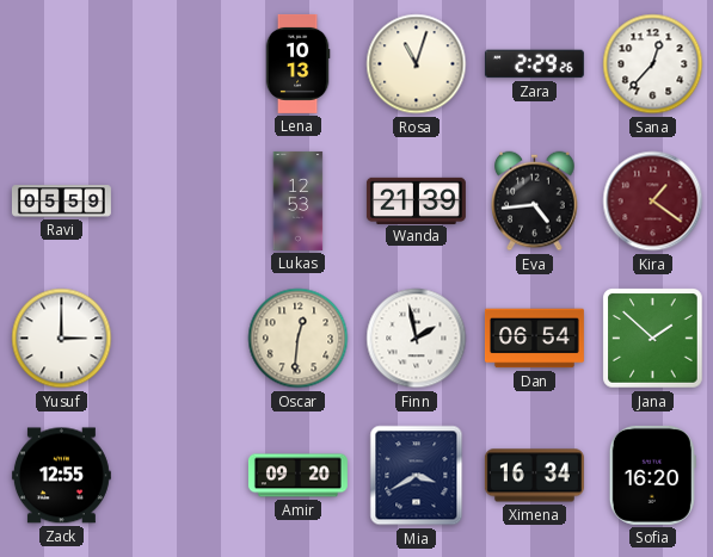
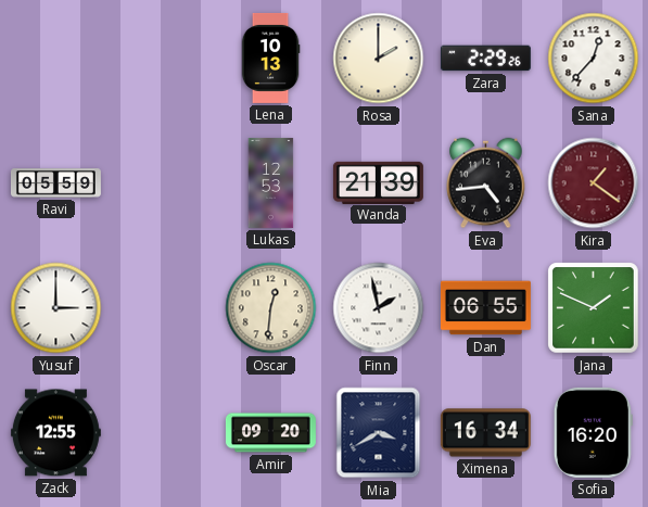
Rosa: 11:03 -> 2:00
Dan: 06:54 -> 06:55
Jana: 1:52 -> 1:49
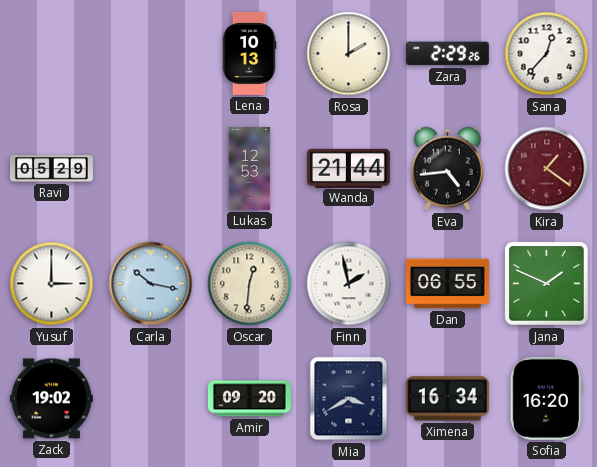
Ravi: 05:59 -> 05:29
Wanda: 21:39 -> 21:44
Carla: none -> 10:17
Zack: 12:55 -> 19:02
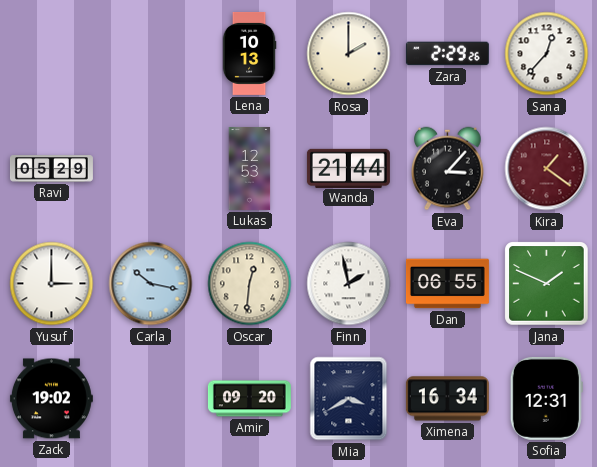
Eva: 4:44 -> 3:07
Sofia: 16:20 -> 12:31
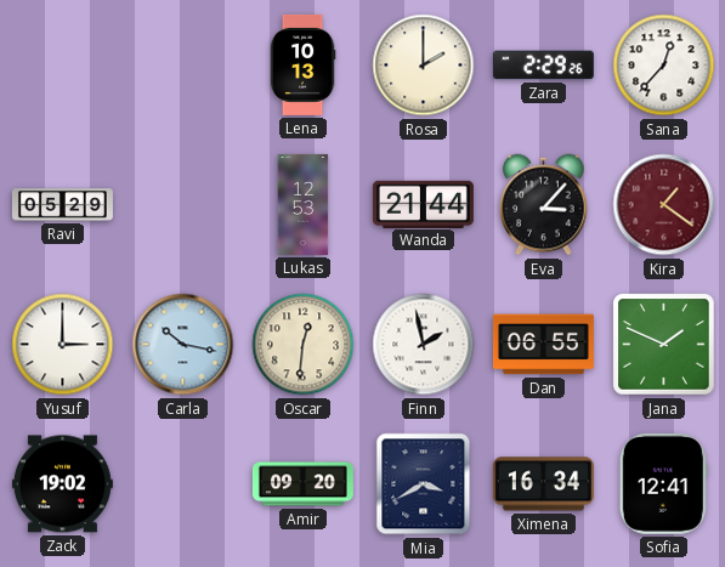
Sofia: 12:31 -> 12:41
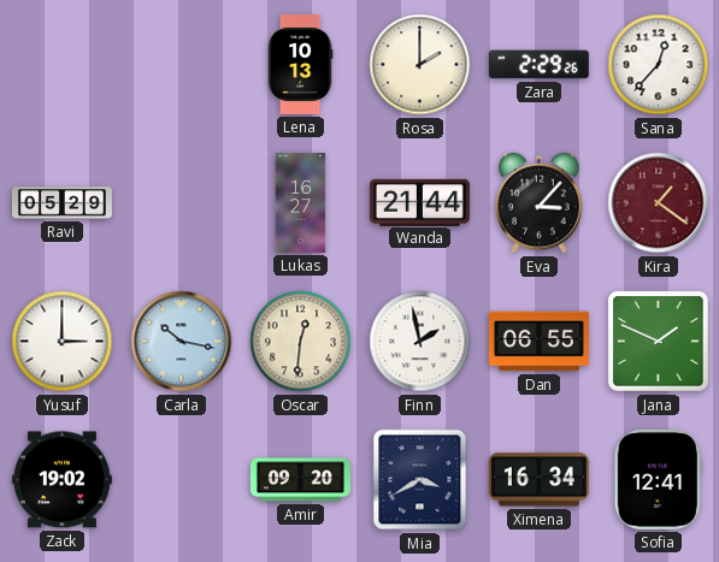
Lukas: 12:53 -> 16:27
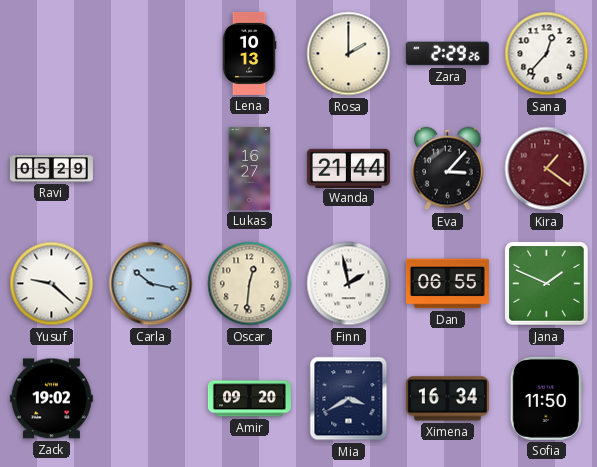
Yusuf: 3:00 -> 9:22
Sofia: 12:41 -> 11:50
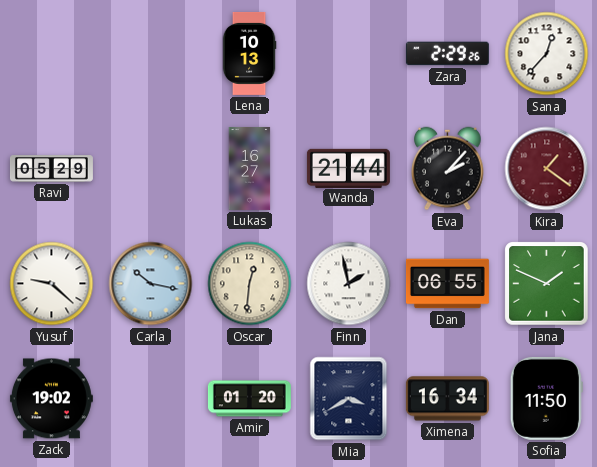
Rosa: 2:00 -> none
Eva: 3:07 -> 2:07
Amir: 09:20 -> 01:20
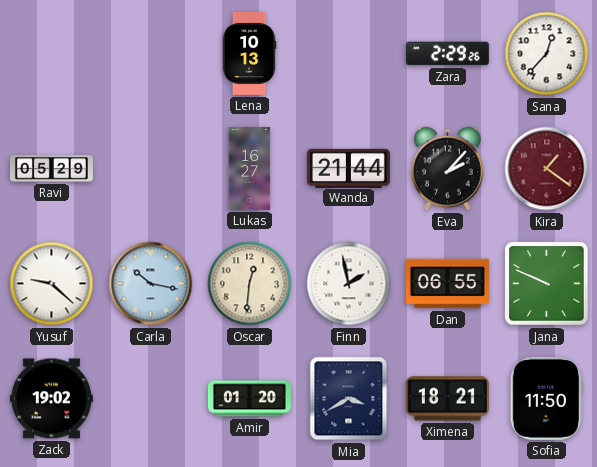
Jana: 1:49 -> 9:49
Ximena: 16:34 -> 18:21
